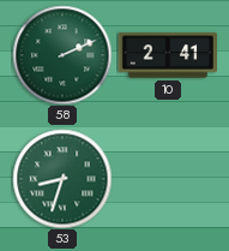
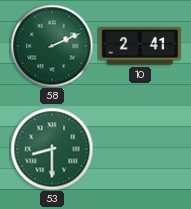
53: 8:33 -> 8:30
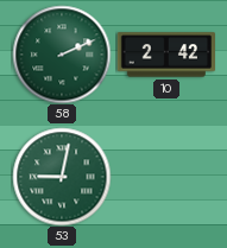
10: 2:41 -> 2:42
53: 8:30 -> 9:02
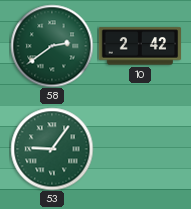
58: 2:11 -> 2:39
53: 9:02 -> 9:06
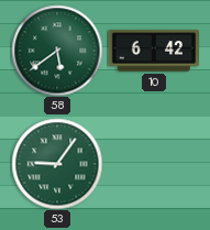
58: 2:39 -> 5:39
10: 2:42 -> 6:42
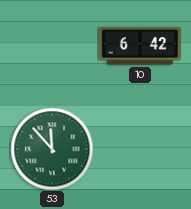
58: 5:39 -> none
53: 9:06 -> 11:53
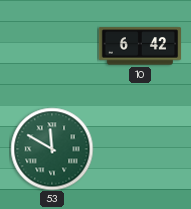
53: 11:53 -> 11:50
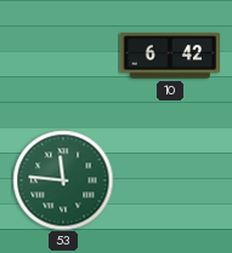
53: 11:50 -> 11:46
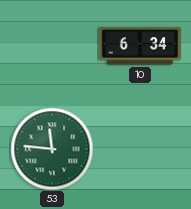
10: 6:42 -> 6:34
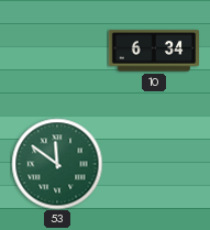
53: 11:46 -> 11:51
